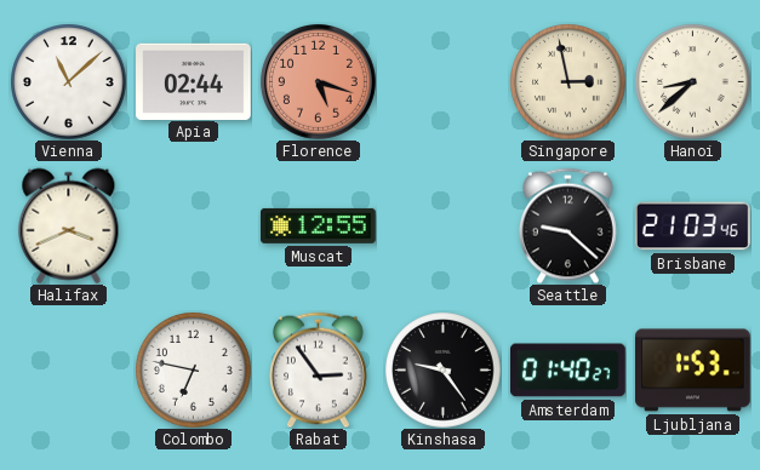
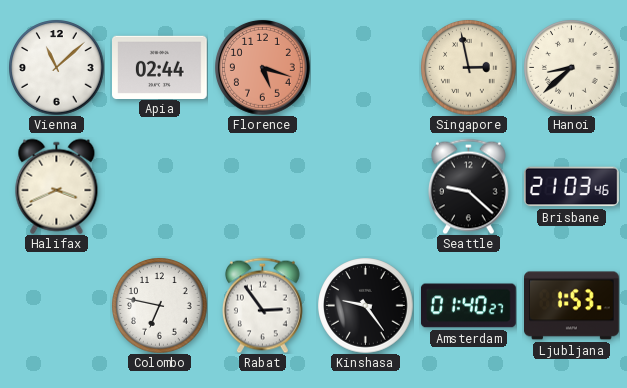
Muscat: 12:55 -> none
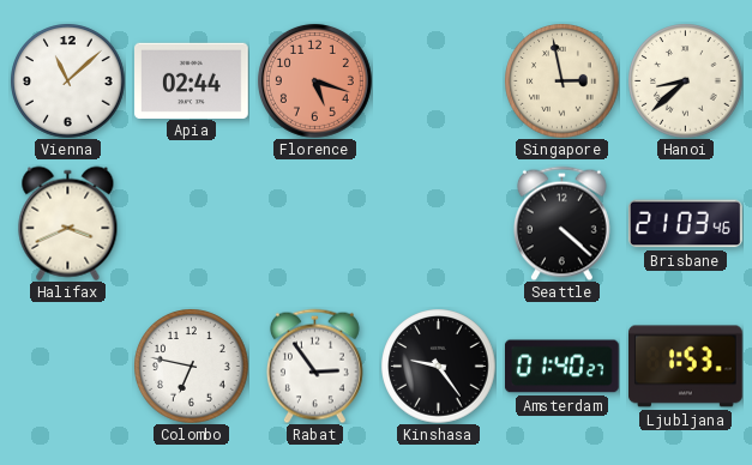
Seattle: 9:22 -> 4:22
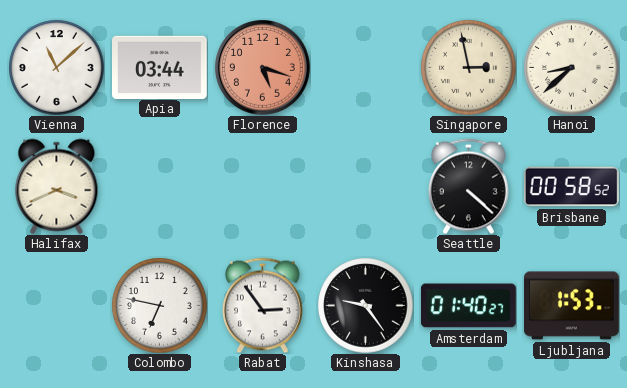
Apia: 02:44 -> 03:44
Brisbane: 21:03 -> 00:58
